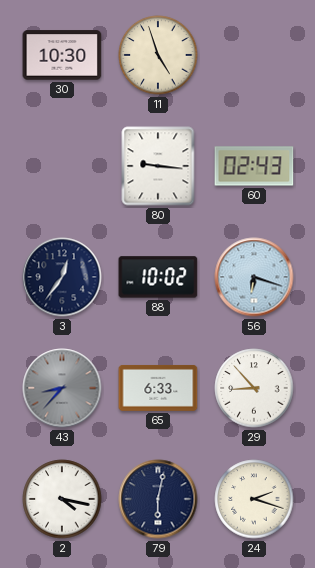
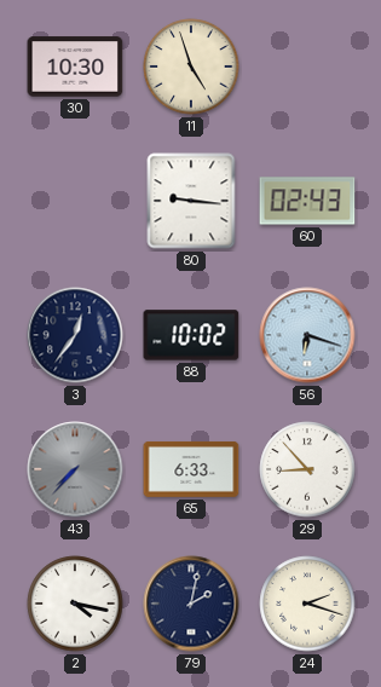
43: 8:37 -> 7:37
79: 6:02 -> 2:02
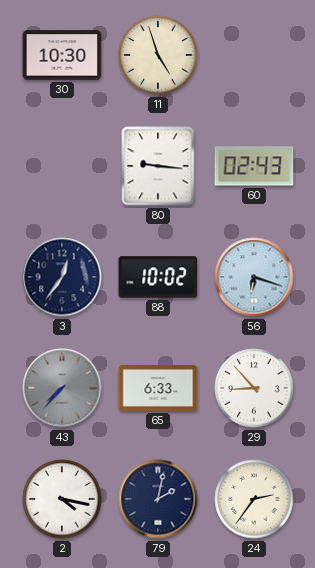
24: 2:18 -> 2:36
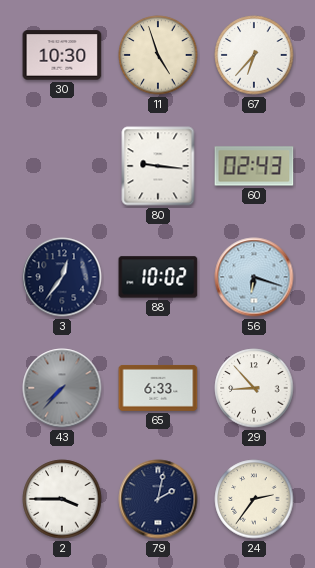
67: none -> 6:37
2: 4:17 -> 3:45
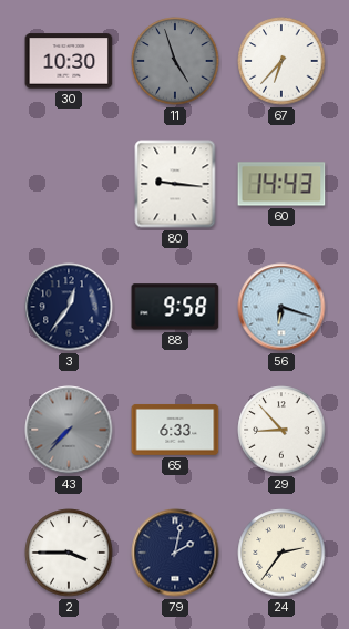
11 dial: cream -> grey
60: 02:43 -> 14:43
88: 10:02 -> 9:58
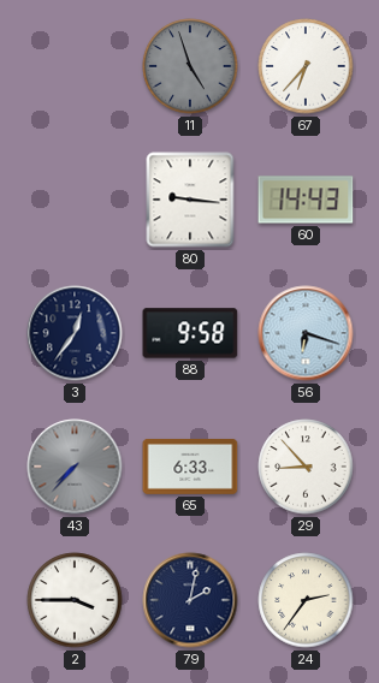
30: 10:30 -> none
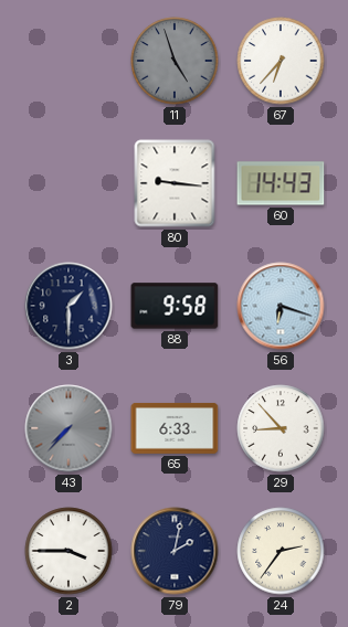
3: 12:36 -> 1:30
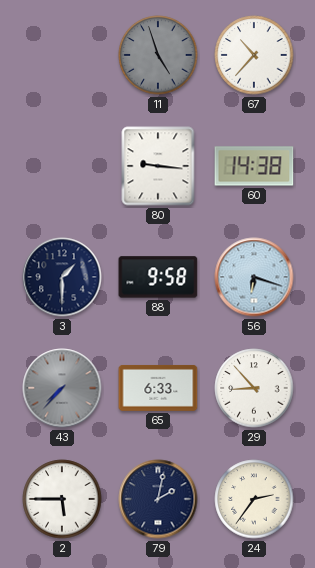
67: 6:37 -> 10:37
60: 14:43 -> 14:38
2: 3:45 -> 5:45
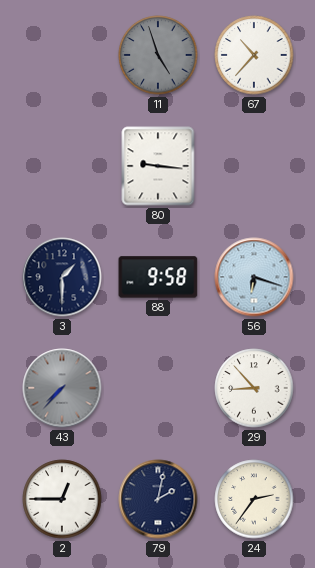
60: 14:38 -> none
65: 6:33 -> none
2: 5:45 -> 12:45
